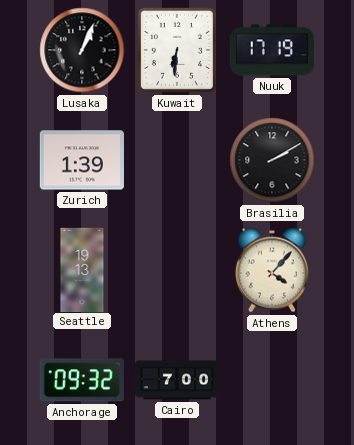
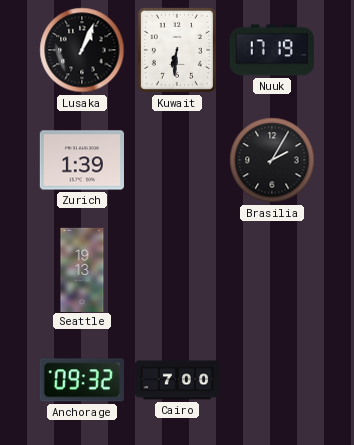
Brasilia: 2:10 -> 2:05
Athens: 4:07 -> none
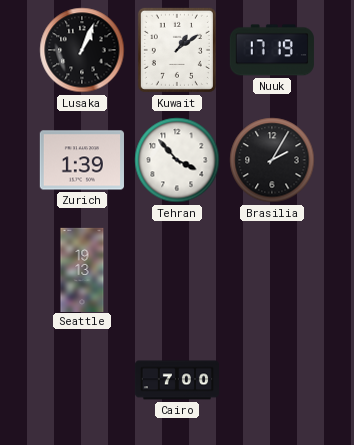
Kuwait: 6:31 -> 1:09
Tehran: none -> 3:53
Anchorage: 09:32 -> none
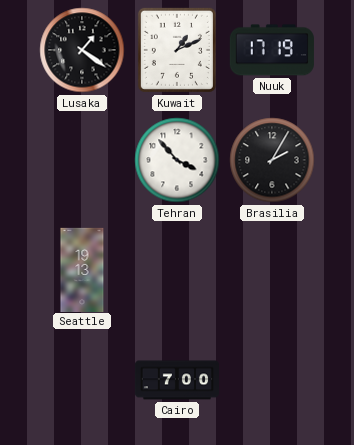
Lusaka: 1:04 -> 1:21
Kuwait: 1:09 -> 1:11
Zurich: 1:39 -> none
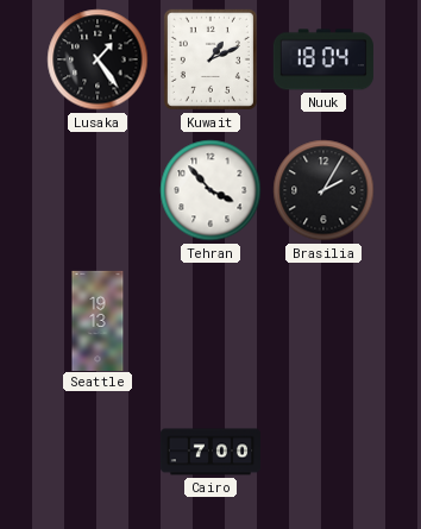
Lusaka: 1:21 -> 1:24
Nuuk: 17:19 -> 18:04
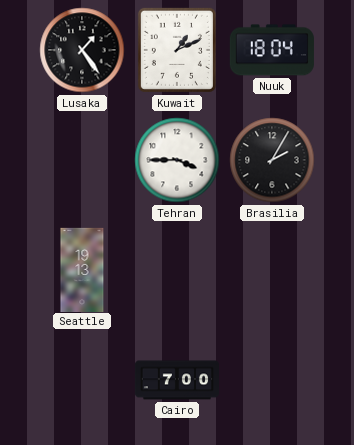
Tehran: 3:53 -> 3:45
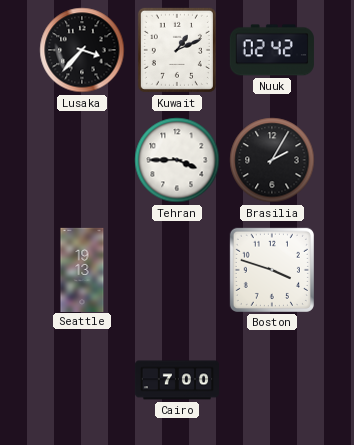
Lusaka: 1:24 -> 3:37
Nuuk: 18:04 -> 02:42
Boston: none -> 3:48
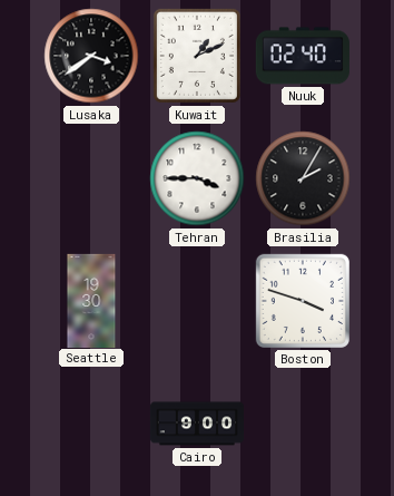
Lusaka: 3:37 -> 3:39
Nuuk: 02:42 -> 02:40
Seattle: 19:13 -> 19:30
Cairo: 7:00 -> 9:00
